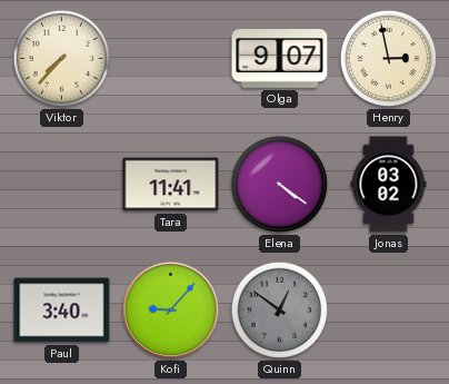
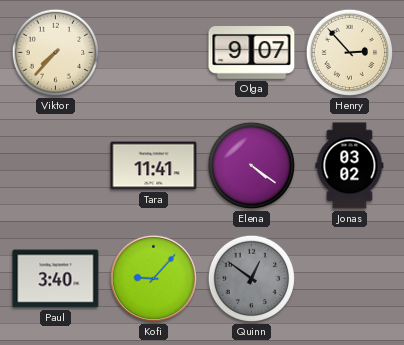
Henry: 2:58 -> 2:53
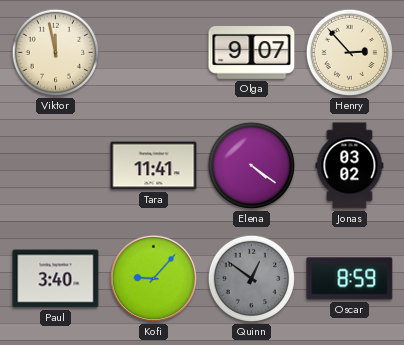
Viktor: 7:37 -> 11:58
Oscar: none -> 8:59
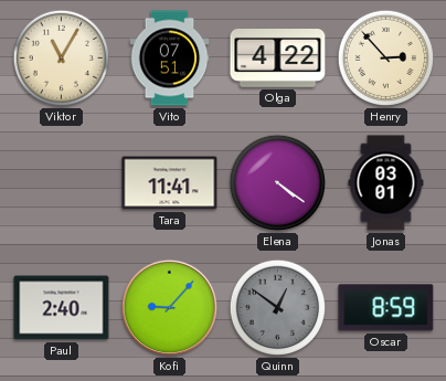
Viktor: 11:58 -> 11:05
Vito: none -> 07:51
Olga: 9:07 -> 4:22
Jonas: 03:02 -> 03:01
Paul: 3:40 -> 2:40
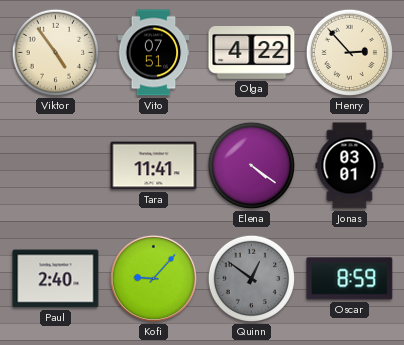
Viktor: 11:05 -> 4:54
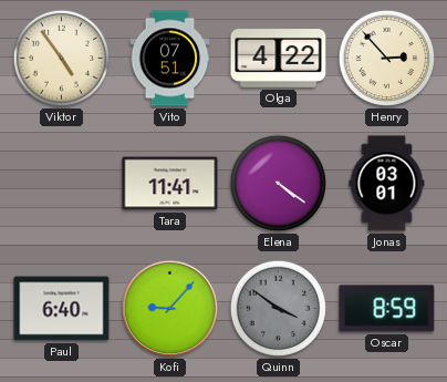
Paul: 2:40 -> 6:40
Quinn: 12:51 -> 3:51
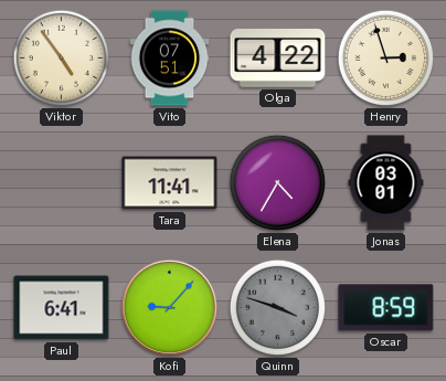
Henry: 2:53 -> 2:57
Elena: 4:21 -> 4:35
Paul: 6:40 -> 6:41
Quinn: 3:51 -> 3:48
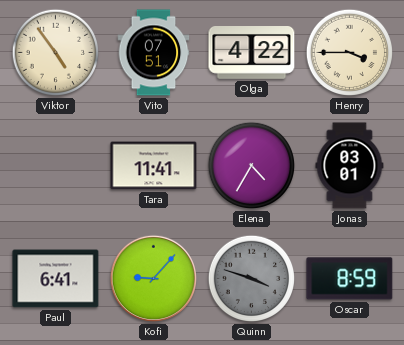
Henry: 2:57 -> 3:45
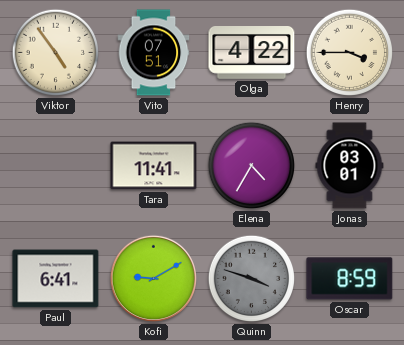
Kofi: 9:07 -> 9:10
